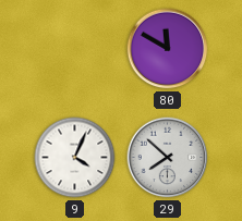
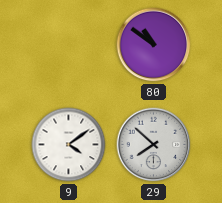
80: 11:50 -> 10:51
9: 4:04 -> 4:09
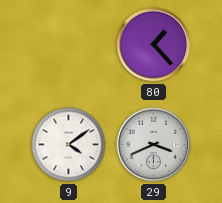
80: 10:51 -> 1:23
29: 7:52 -> 3:41
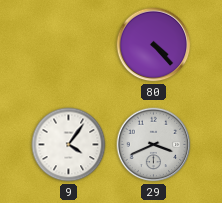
80: 1:23 -> 4:23
9: 4:09 -> 4:06
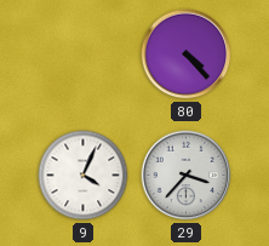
9: 4:06 -> 4:04
29: 3:41 -> 3:37
